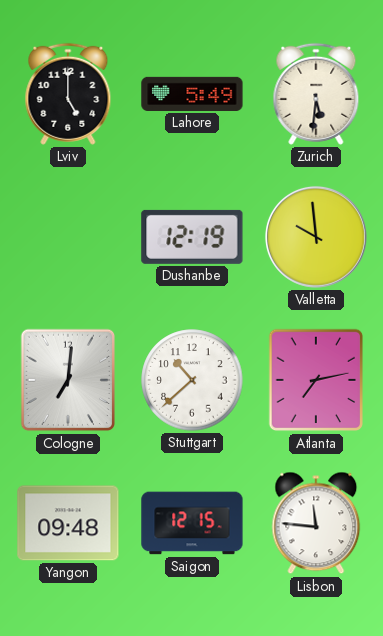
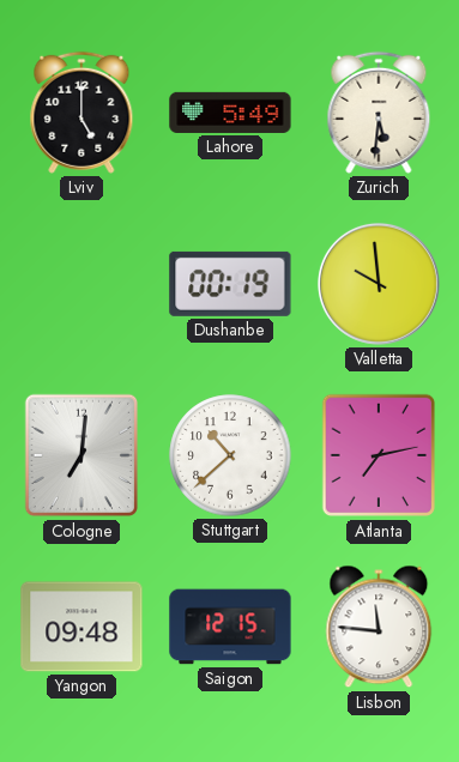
Dushanbe: 12:19 -> 00:19
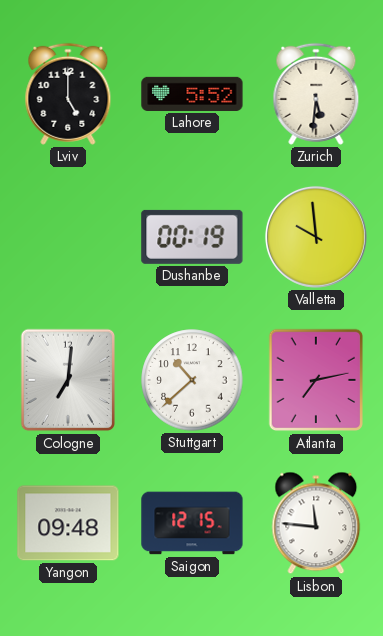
Lahore: 5:49 -> 5:52
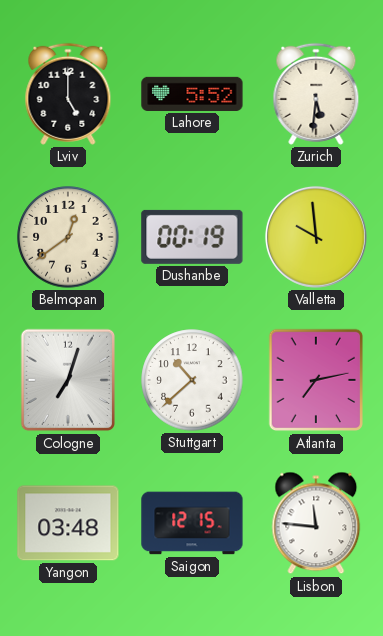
Belmopan: none -> 12:39
Cologne: 7:01 -> 7:03
Yangon: 09:48 -> 03:48
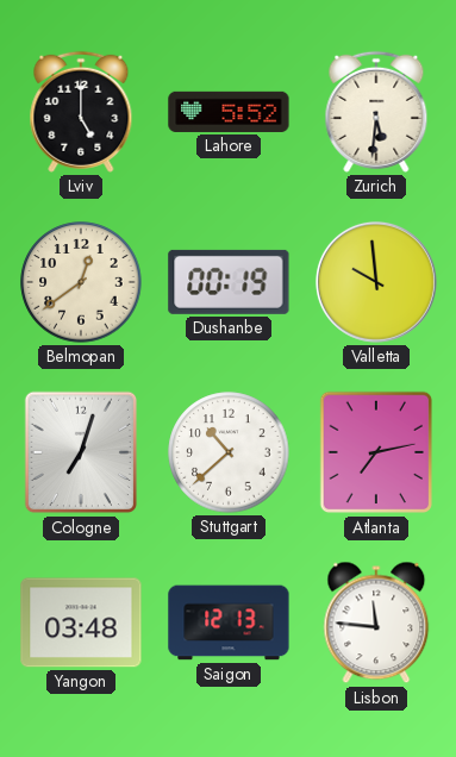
Saigon: 12:15 -> 12:13
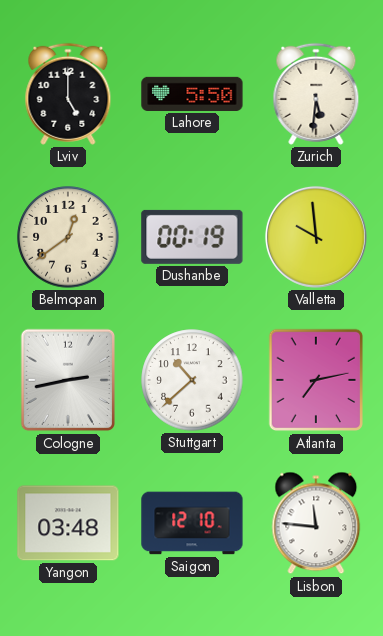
Lahore: 5:52 -> 5:50
Cologne: 7:03 -> 2:43
Saigon: 12:13 -> 12:10
